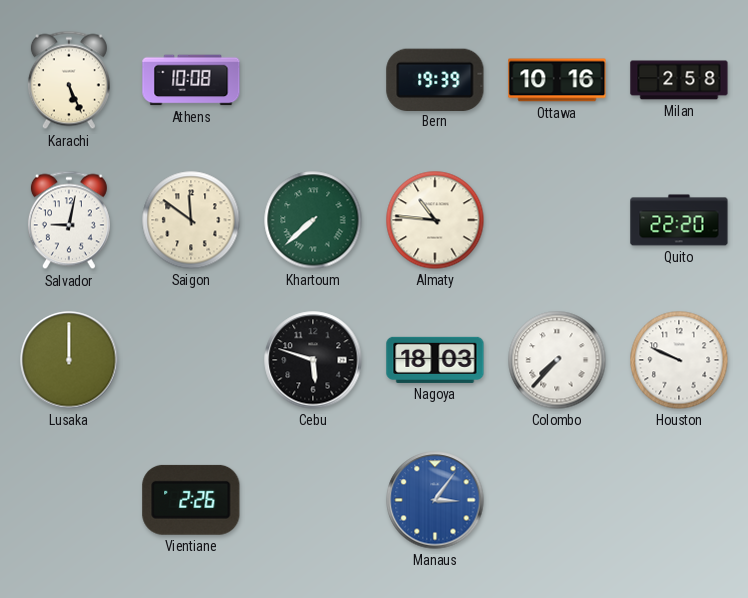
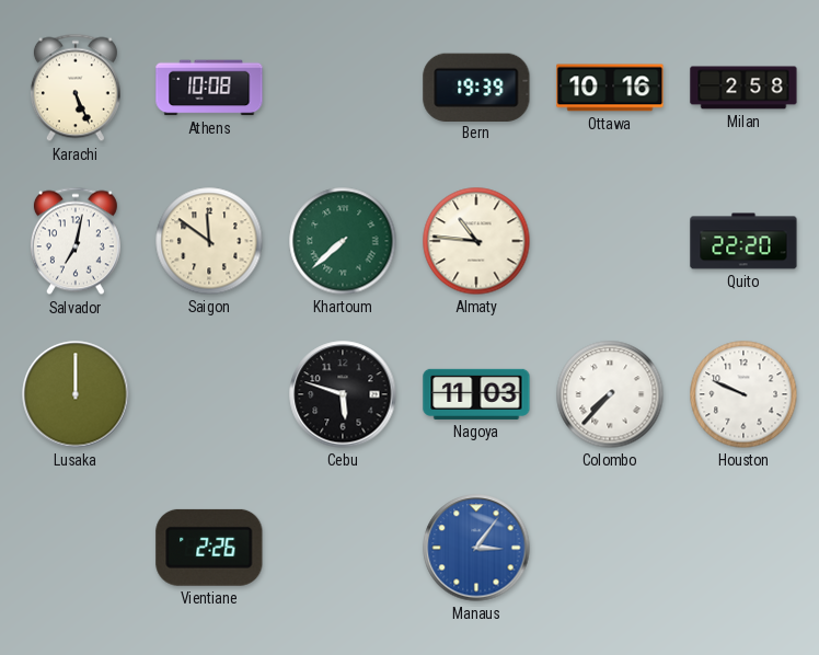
Salvador: 9:02 -> 7:02
Nagoya: 18:03 -> 11:03
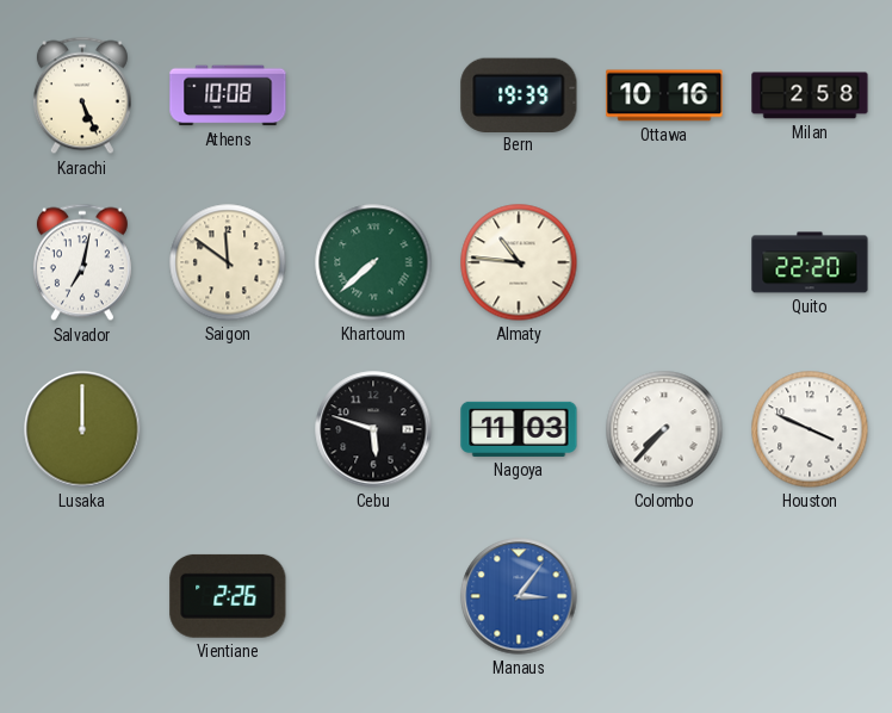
Houston: 9:49 -> 3:49
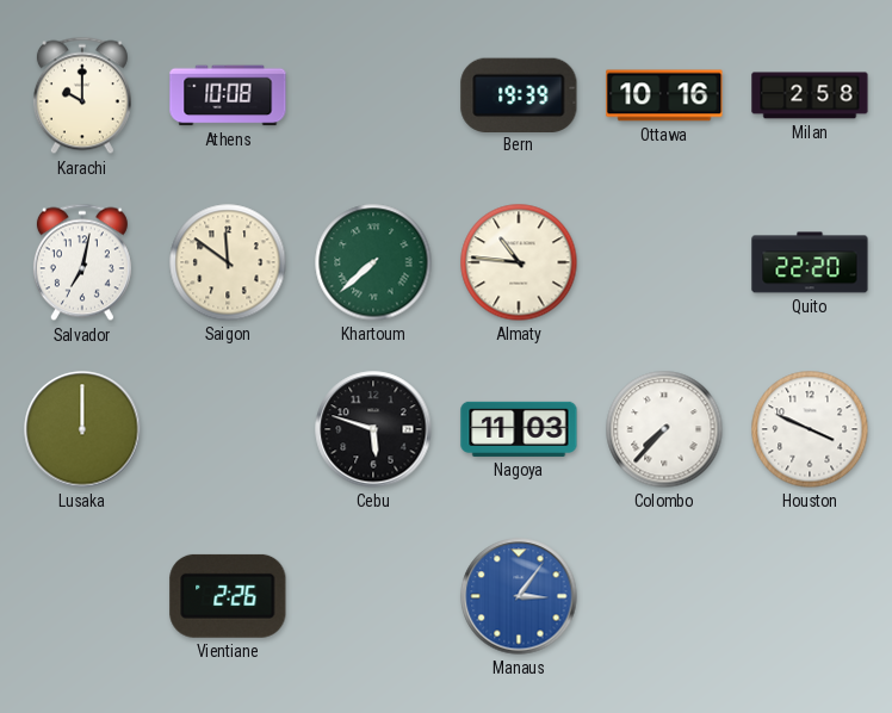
Karachi: 5:26 -> 10:00
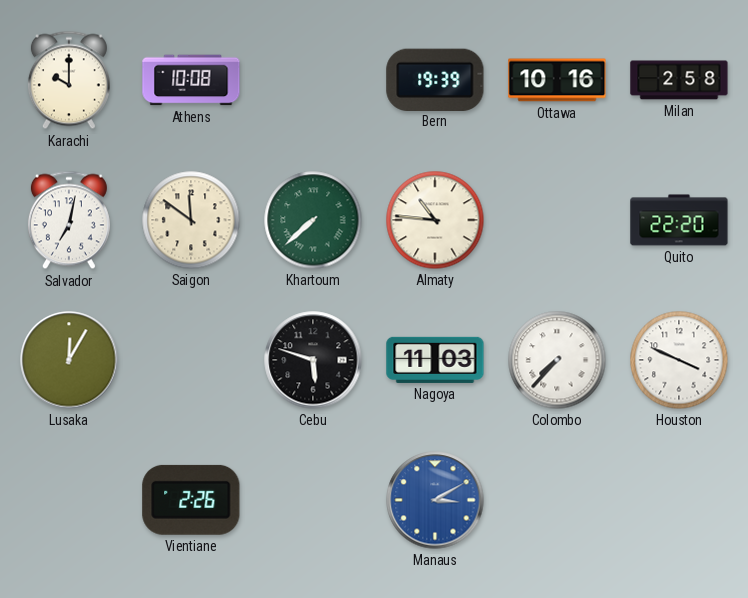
Lusaka: 12:00 -> 12:05
Manaus: 3:06 -> 3:10
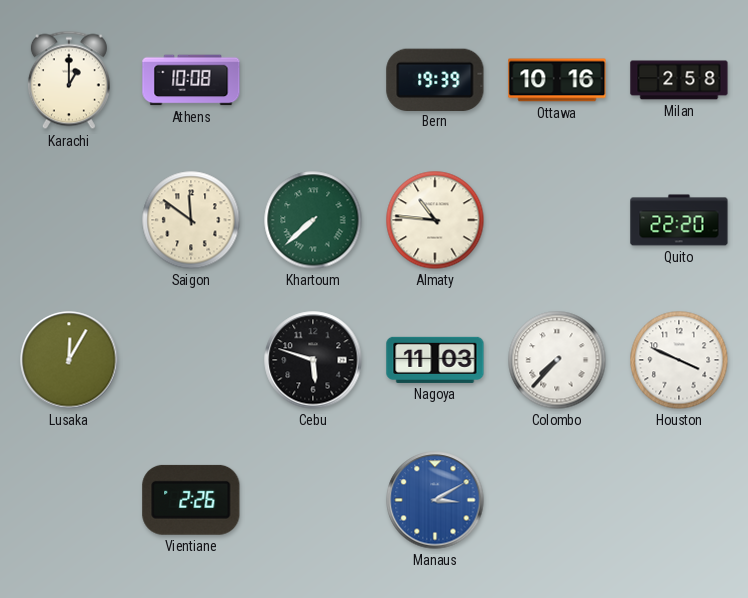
Karachi: 10:00 -> 1:00
Salvador: 7:02 -> none
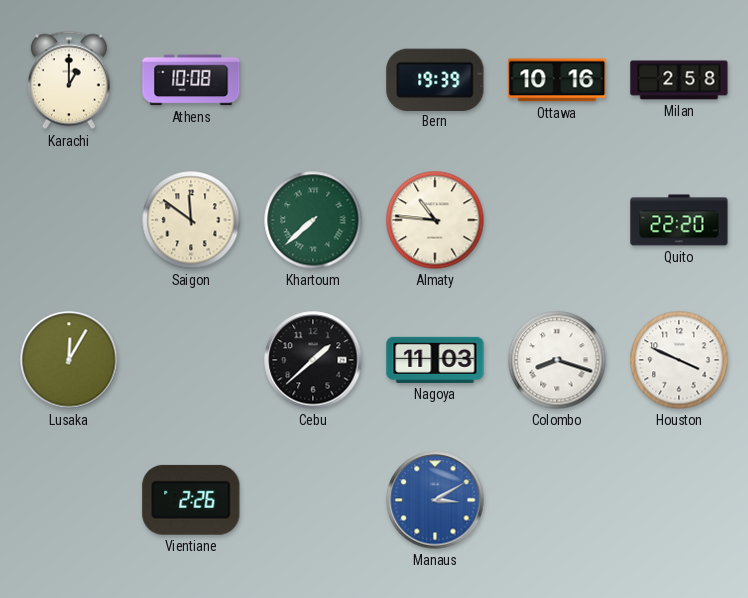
Cebu: 5:48 -> 1:38
Colombo: 7:37 -> 8:18
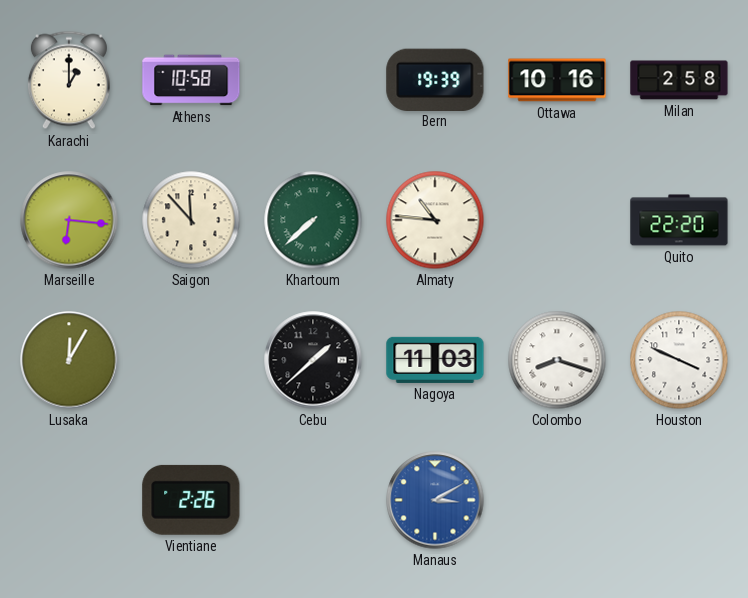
Athens: 10:08 -> 10:58
Marseille: none -> 6:16
Saigon: 11:51 -> 11:53
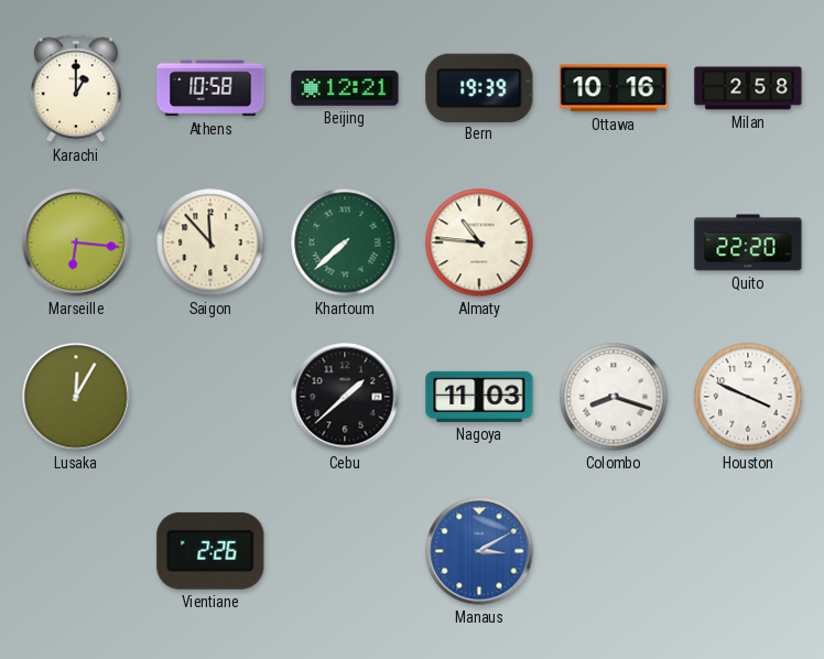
Beijing: none -> 12:21
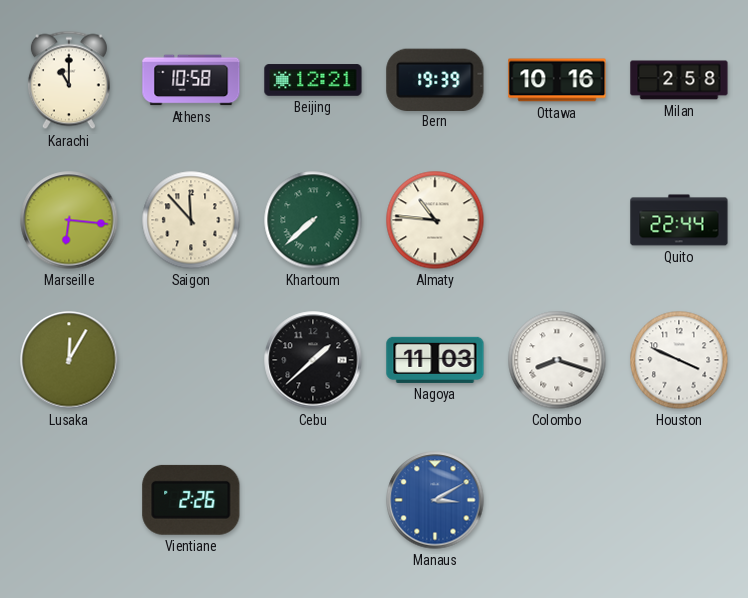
Karachi: 1:00 -> 11:00
Quito: 22:20 -> 22:44
